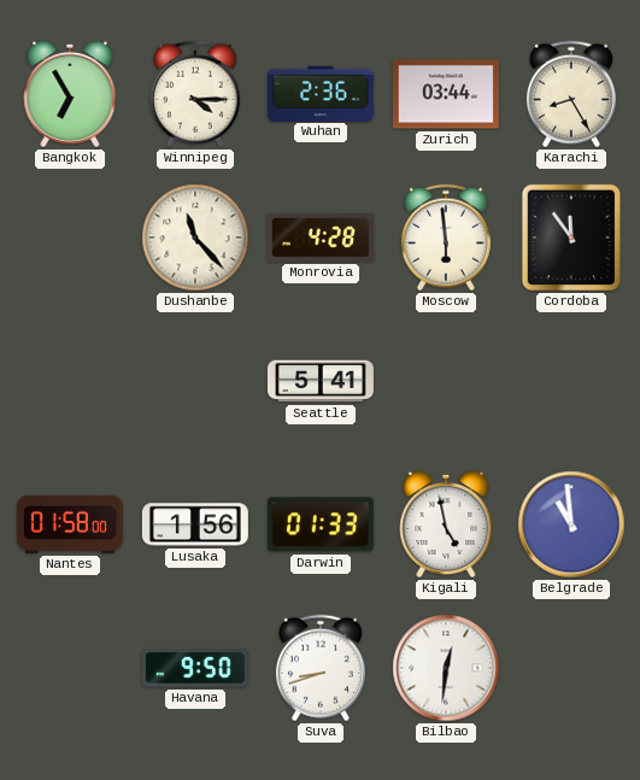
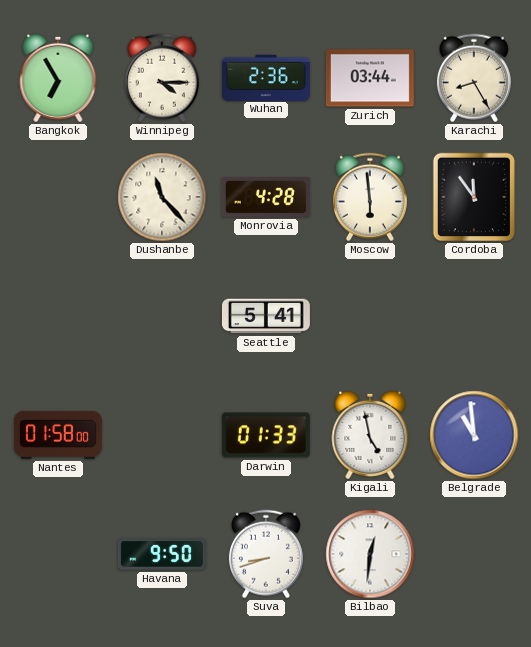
Lusaka: 1:56 -> none
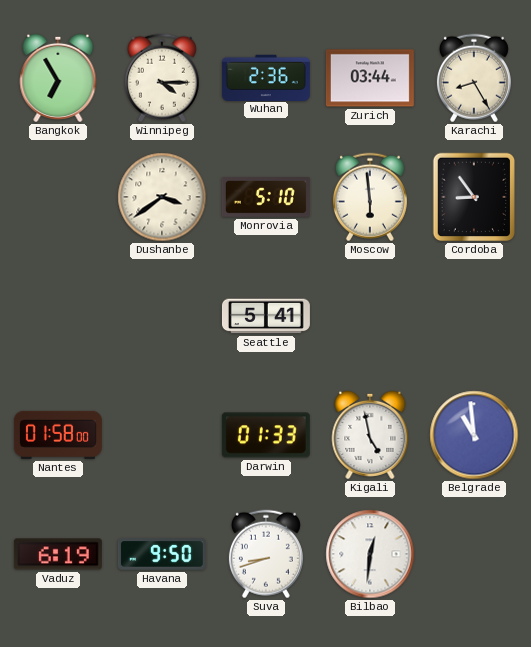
Dushanbe: 11:23 -> 3:39
Monrovia: 4:28 -> 5:10
Cordoba: 11:54 -> 8:54
Vaduz: none -> 6:19
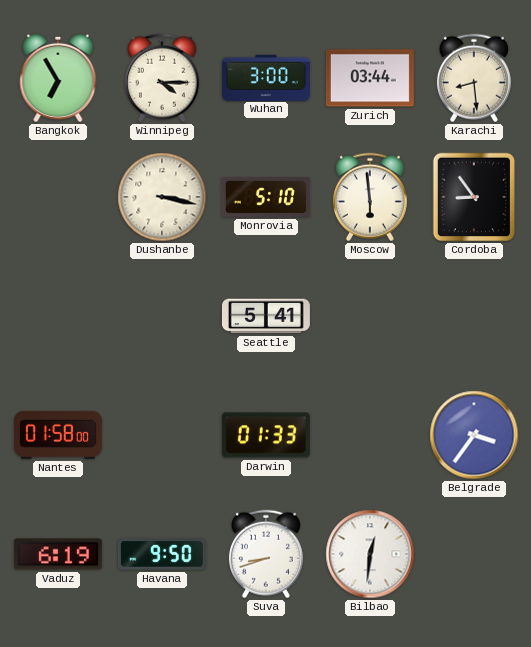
Wuhan: 2:36 -> 3:00
Karachi: 8:25 -> 8:29
Dushanbe: 3:39 -> 3:17
Kigali: 4:58 -> none
Belgrade: 10:59 -> 3:36
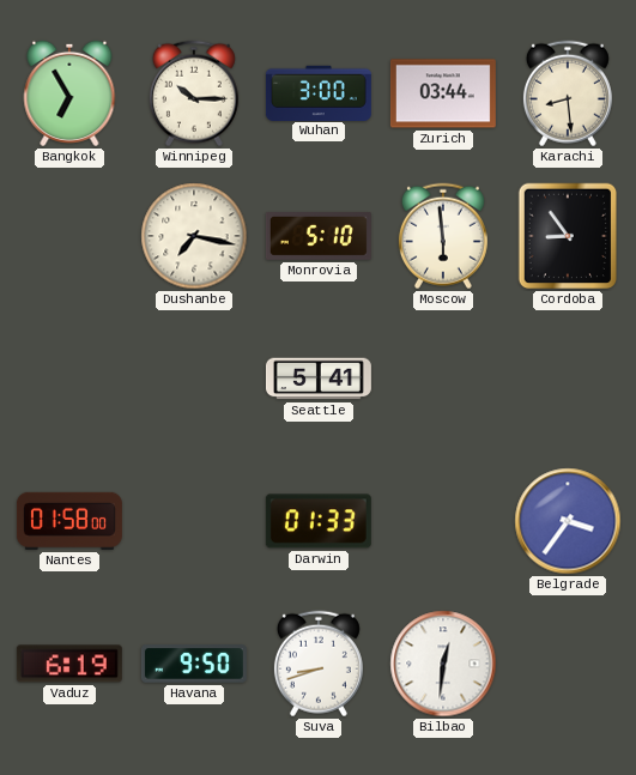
Winnipeg: 4:15 -> 10:15
Dushanbe: 3:17 -> 7:17
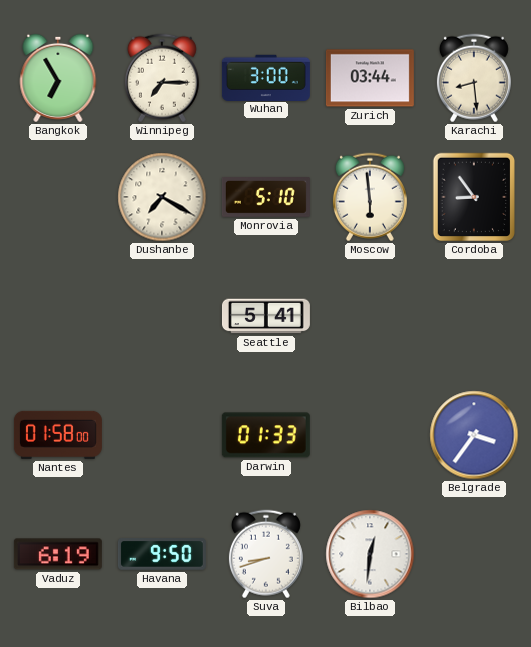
Winnipeg: 10:15 -> 7:15
Dushanbe: 7:17 -> 7:20
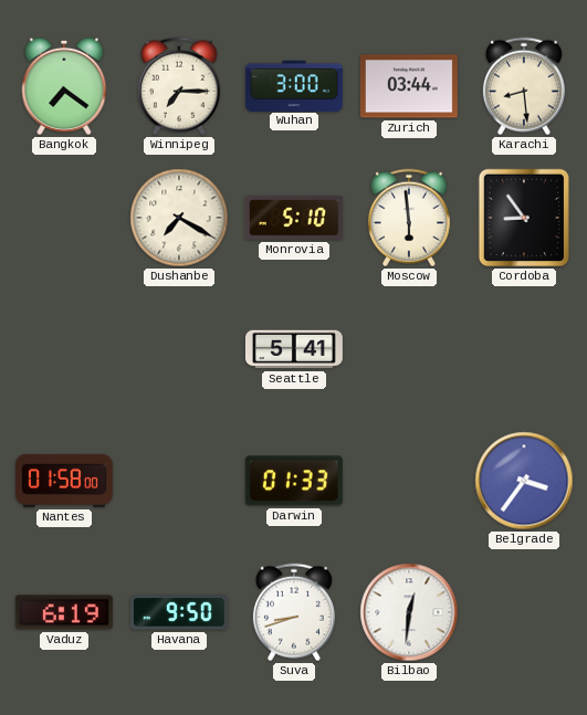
Bangkok: 6:55 -> 7:21
